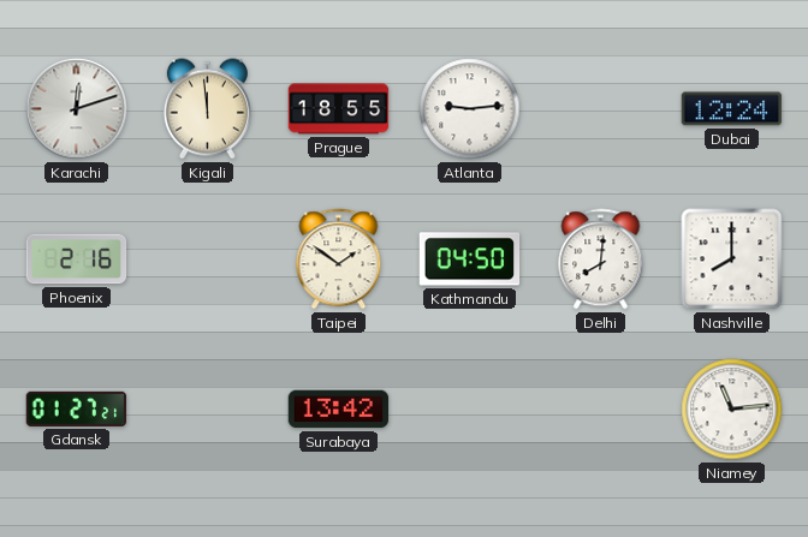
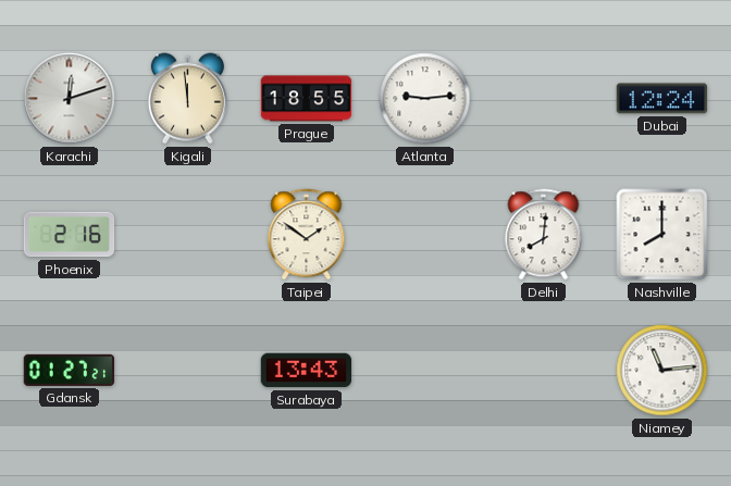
Kathmandu: 04:50 -> none
Surabaya: 13:42 -> 13:43
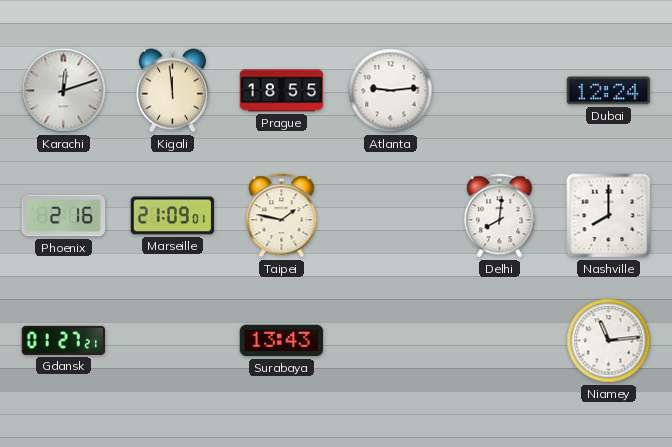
Marseille: none -> 21:09
Taipei: 1:51 -> 1:47
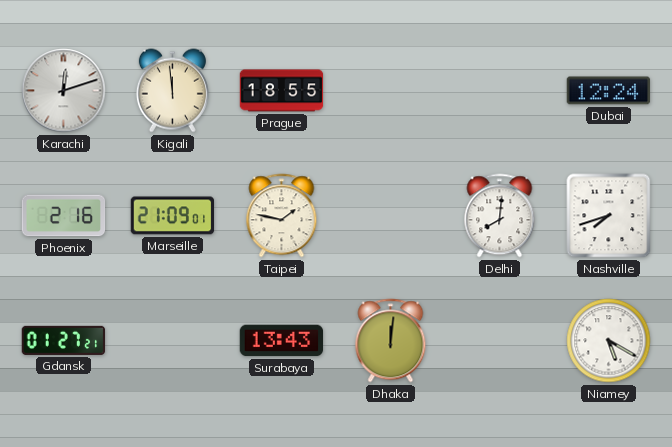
Atlanta: 9:14 -> none
Nashville: 8:00 -> 7:42
Dhaka: none -> 12:01
Niamey: 11:14 -> 5:20
